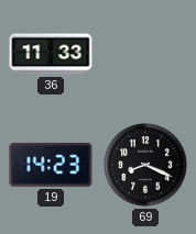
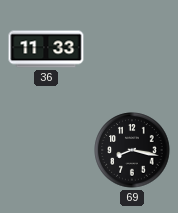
19: 14:23 -> none
69: 8:19 -> 8:17
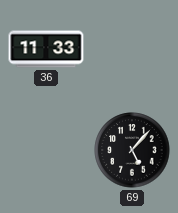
69: 8:17 -> 5:07
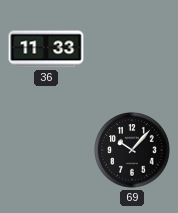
69: 5:07 -> 10:07
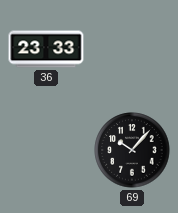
36: 11:33 -> 23:33
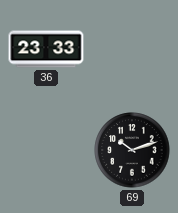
69: 10:07 -> 10:12
